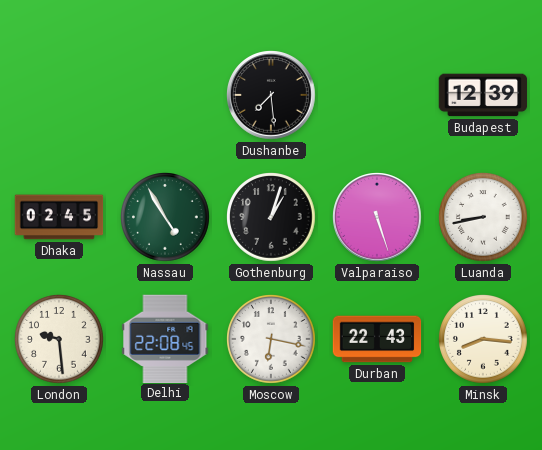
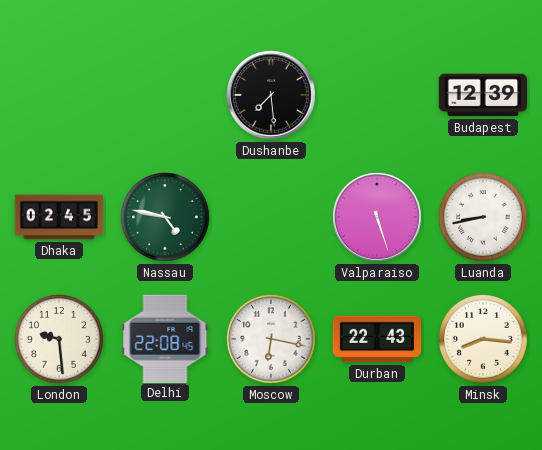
Nassau: 4:55 -> 4:47
Gothenburg: 1:03 -> none
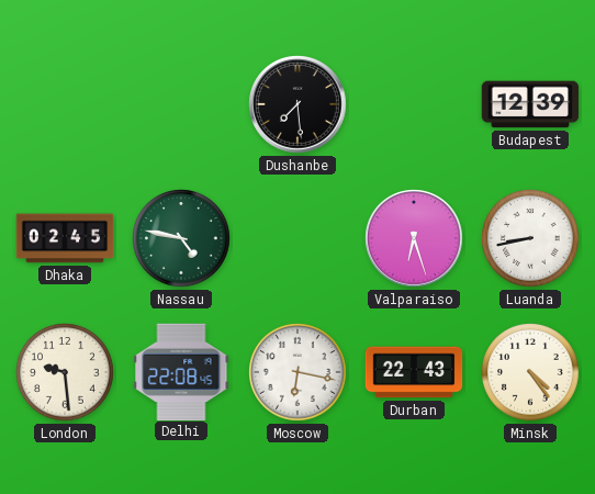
Valparaiso: 5:27 -> 6:27
Minsk: 8:16 -> 4:24
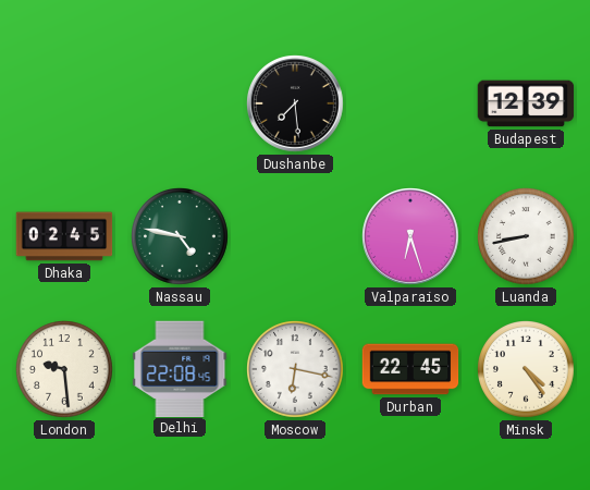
Durban: 22:43 -> 22:45
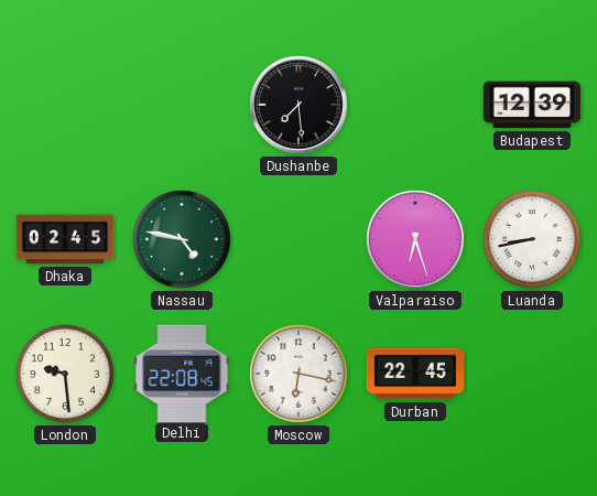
Minsk: 4:24 -> none
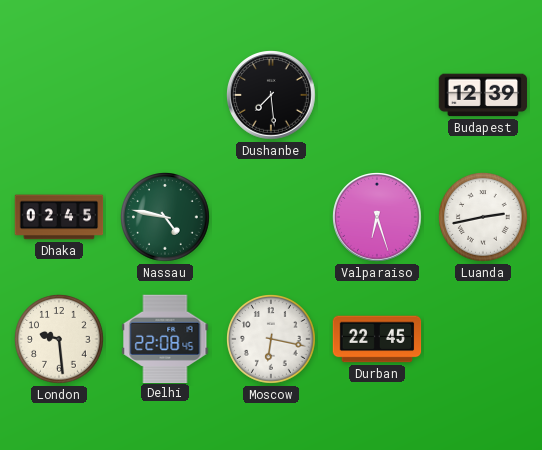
Luanda: 8:43 -> 2:43
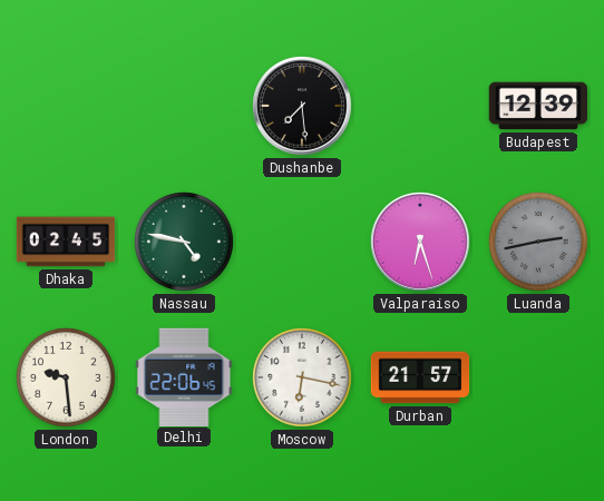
Luanda dial: white -> grey
Delhi: 22:08 -> 22:06
Durban: 22:45 -> 21:57
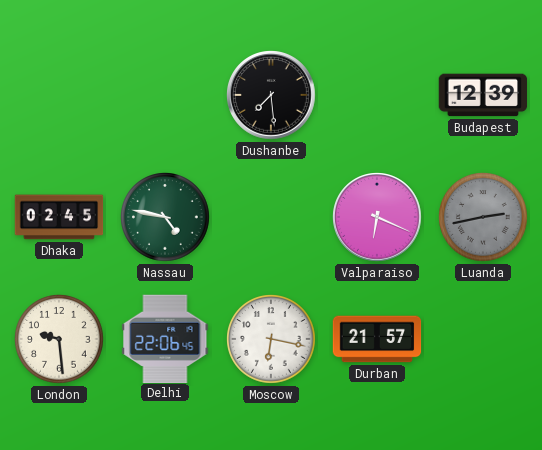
Valparaiso: 6:27 -> 6:19
